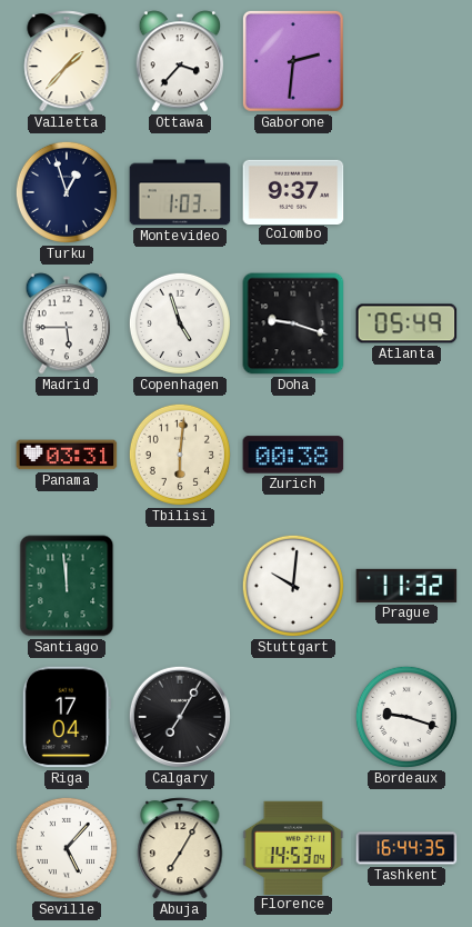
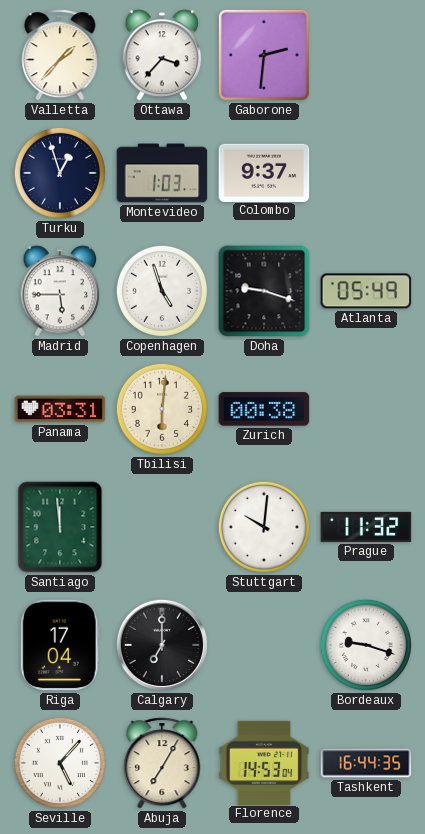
Calgary: 7:05 -> 7:00
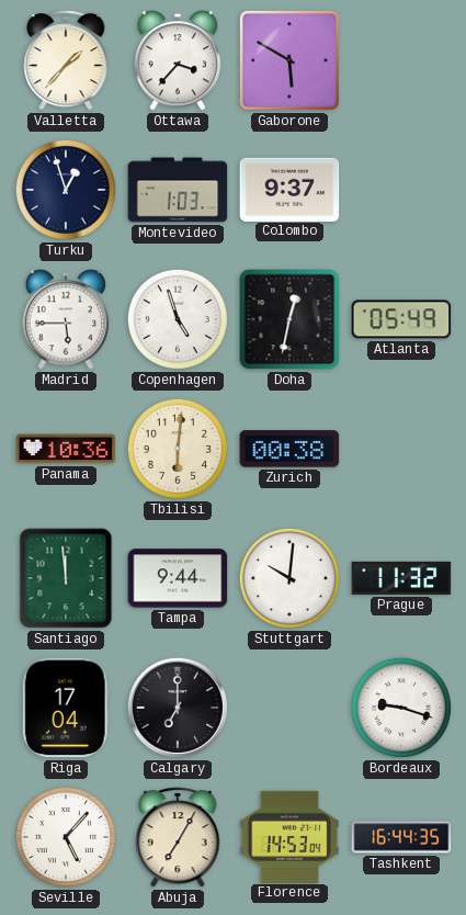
Gaborone: 2:31 -> 5:50
Doha: 9:18 -> 12:32
Panama: 03:31 -> 10:36
Tampa: none -> 9:44
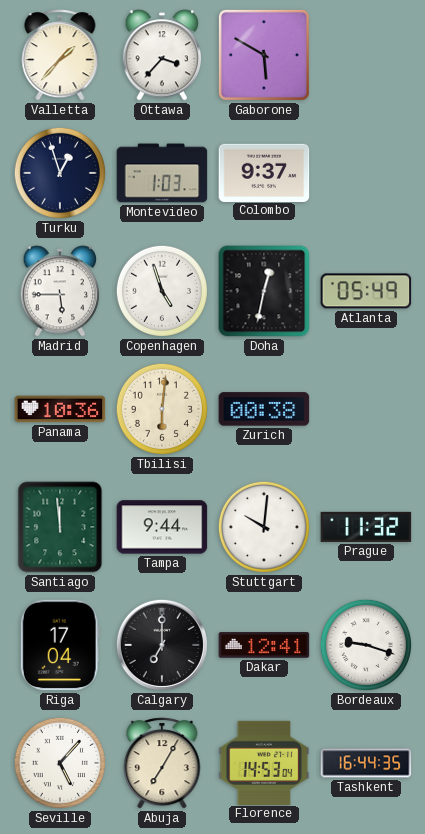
Dakar: none -> 12:41
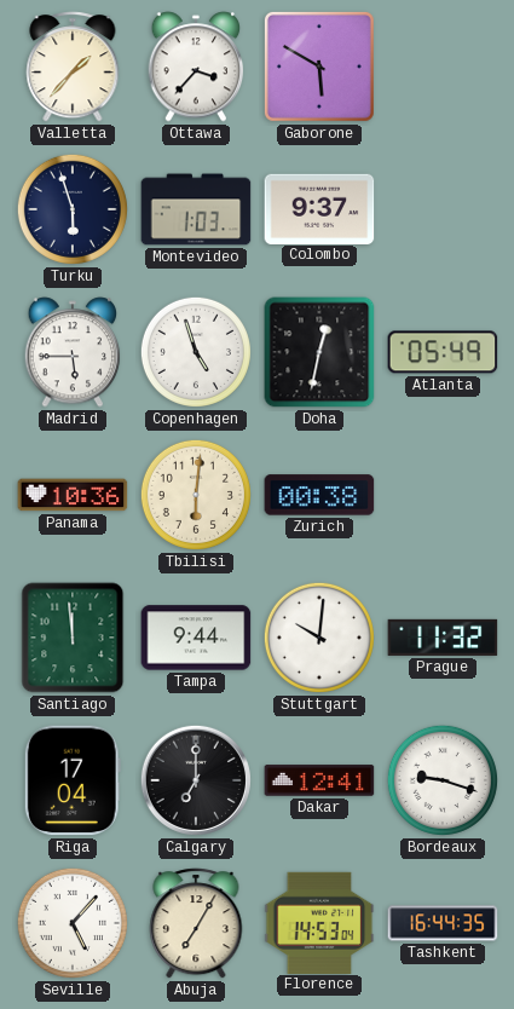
Turku: 12:57 -> 5:57
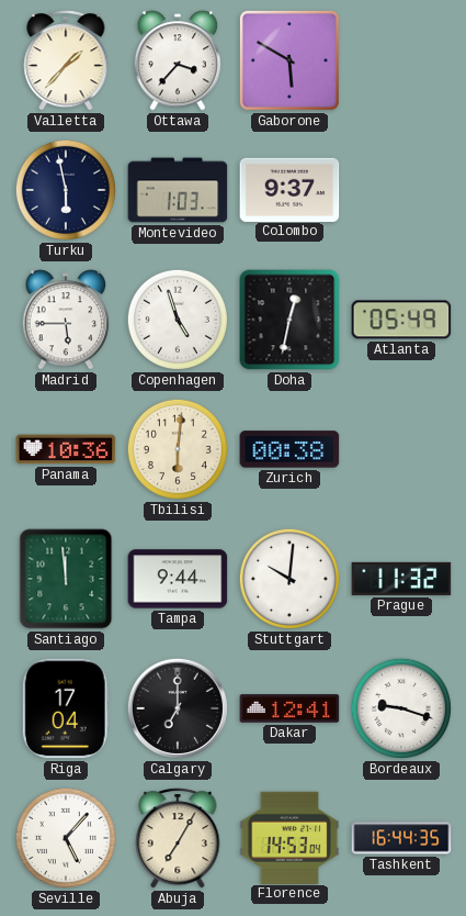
Turku: 5:57 -> 5:58
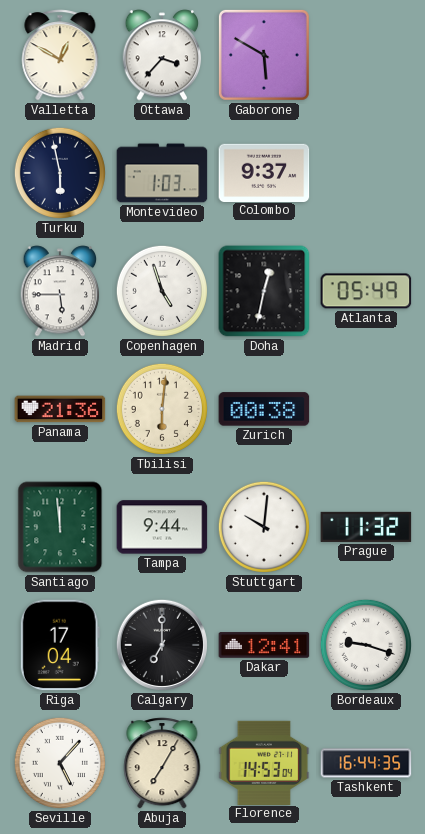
Valletta: 1:37 -> 12:50
Panama: 10:36 -> 21:36
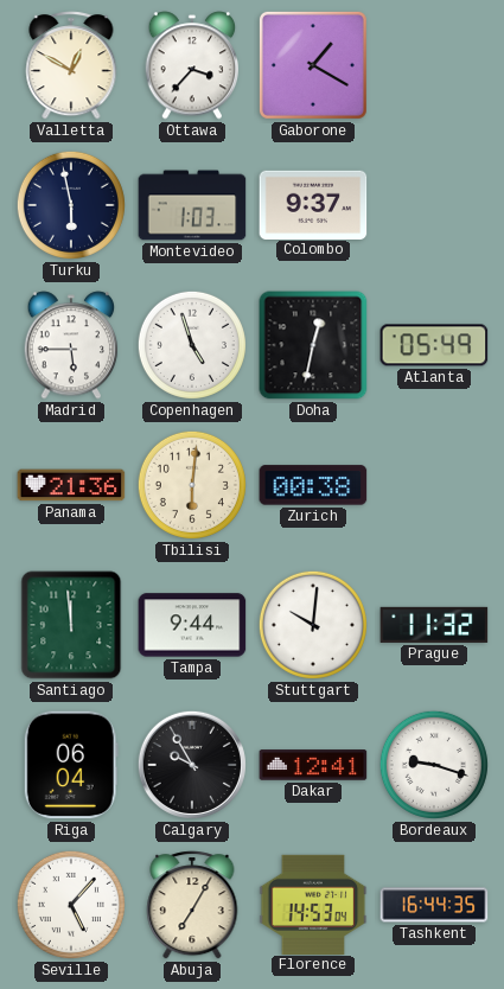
Gaborone: 5:50 -> 1:20
Riga: 17:04 -> 06:04
Calgary: 7:00 -> 9:55
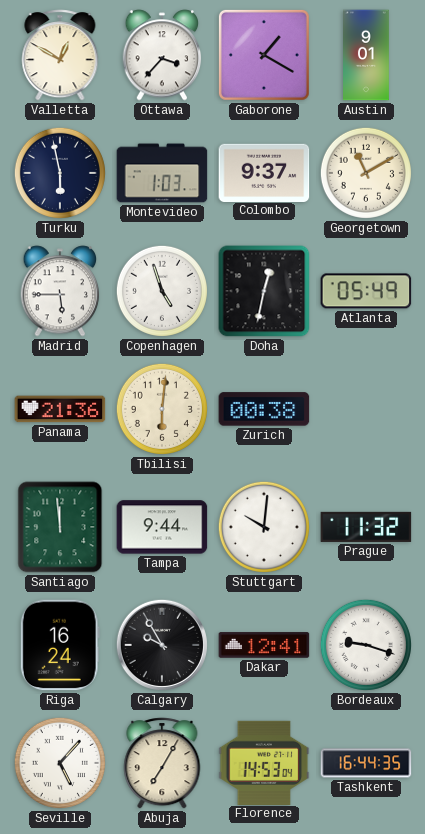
Austin: none -> 9:01
Georgetown: none -> 11:10
Riga: 06:04 -> 16:24
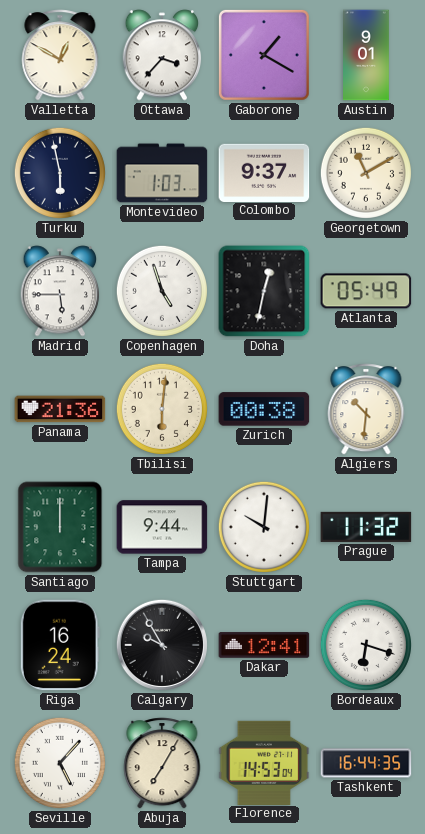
Algiers: none -> 10:31
Santiago: 11:59 -> 12:00
Bordeaux: 9:18 -> 6:18
